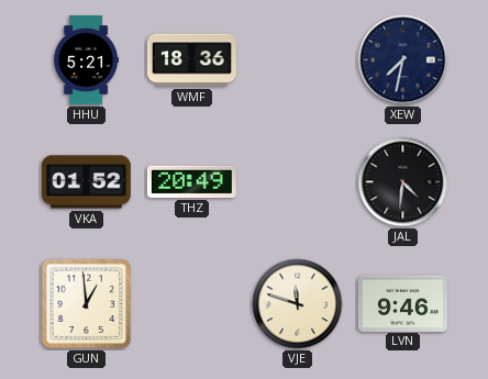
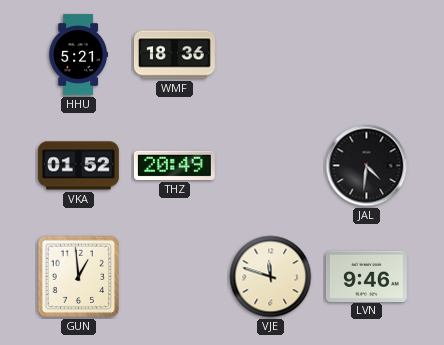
XEW: 7:32 -> none
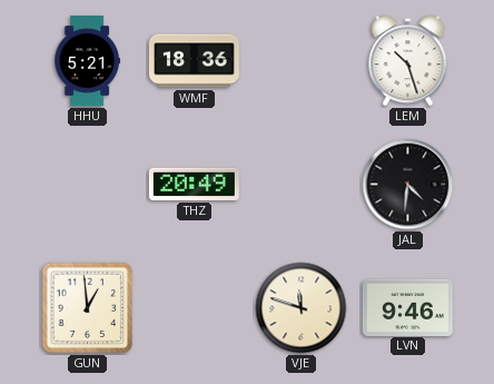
LEM: none -> 10:27
VKA: 01:52 -> none
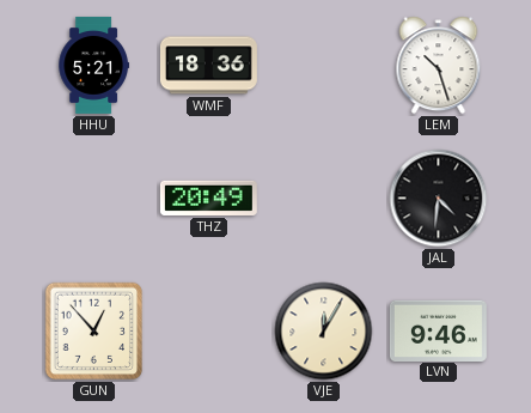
GUN: 12:59 -> 12:53
VJE: 11:48 -> 12:05
